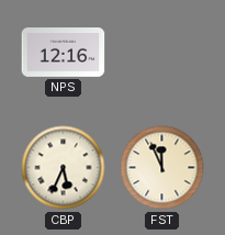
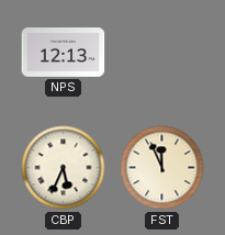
NPS: 12:16 -> 12:13
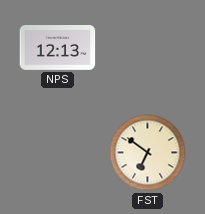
CBP: 5:34 -> none
FST: 11:56 -> 6:51
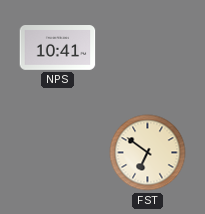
NPS: 12:13 -> 10:41
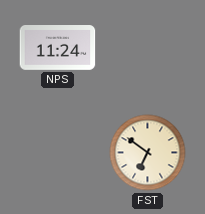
NPS: 10:41 -> 11:24
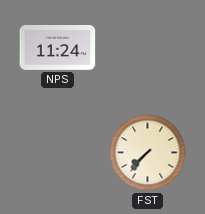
FST: 6:51 -> 7:37
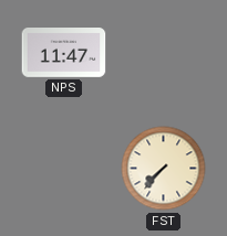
NPS: 11:24 -> 11:47
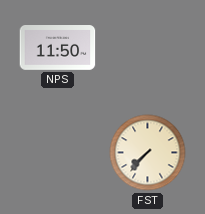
NPS: 11:47 -> 11:50
